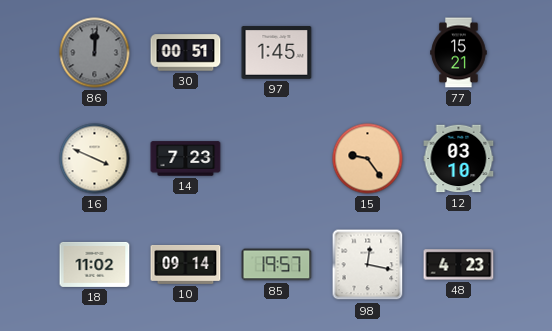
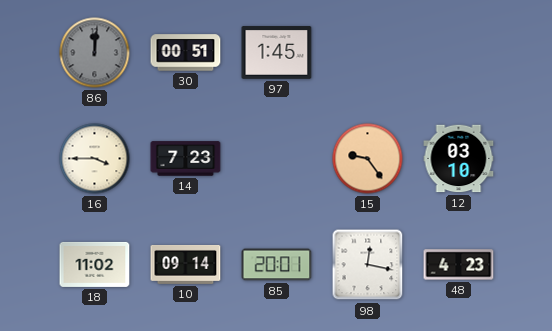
77: 15:21 -> none
16: 3:49 -> 3:45
85: 19:57 -> 20:01
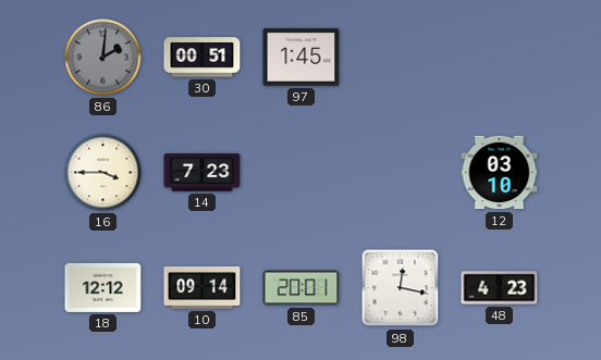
86: 12:01 -> 2:01
15: 9:24 -> none
18: 11:02 -> 12:12
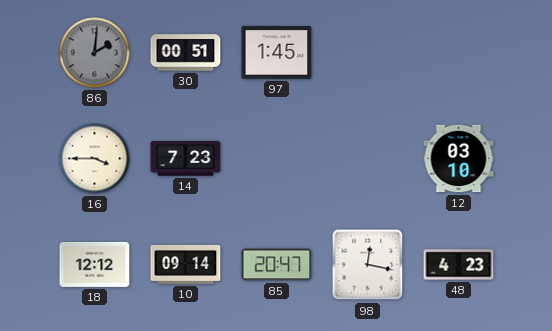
85: 20:01 -> 20:47
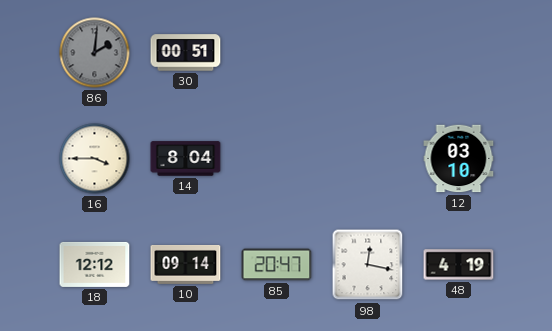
97: 1:45 -> none
14: 7:23 -> 8:04
48: 4:23 -> 4:19
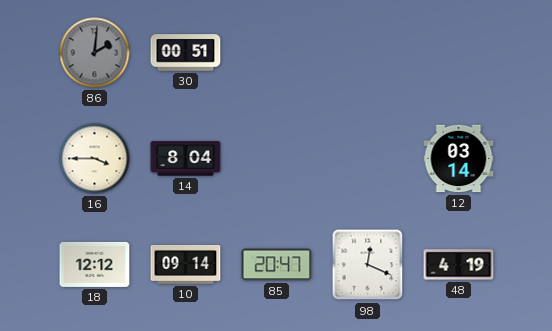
12: 03:10 -> 03:14
98: 12:17 -> 12:19
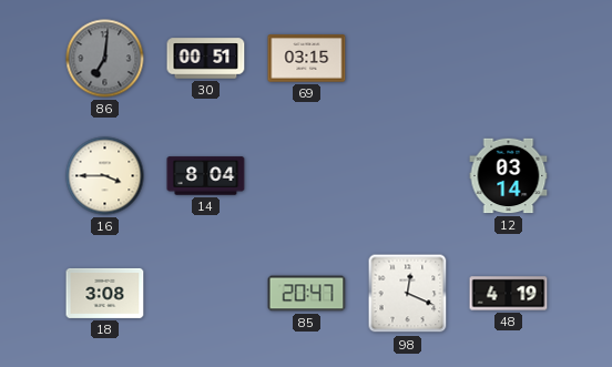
86: 2:01 -> 7:01
69: none -> 03:15
18: 12:12 -> 3:08
10: 09:14 -> none
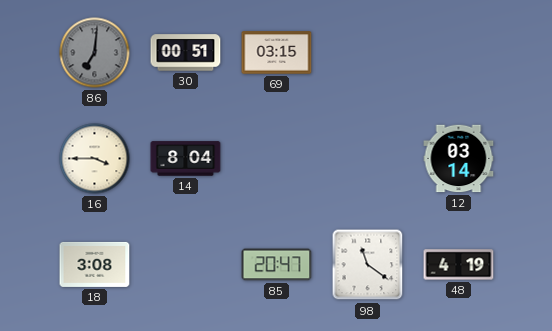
98: 12:19 -> 11:21
